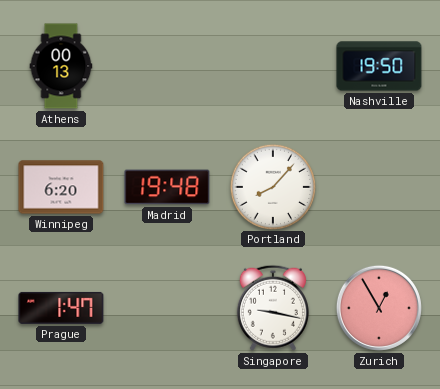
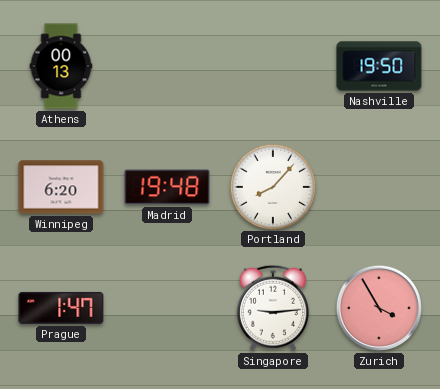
Singapore: 9:17 -> 9:14
Zurich: 12:55 -> 3:55
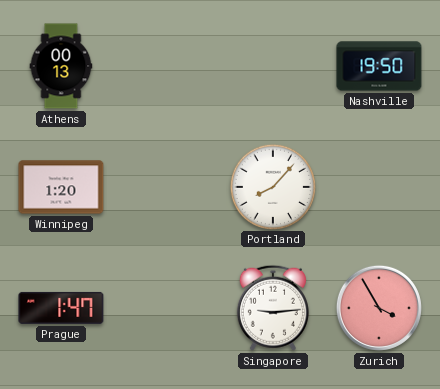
Winnipeg: 6:20 -> 1:20
Madrid: 19:48 -> none
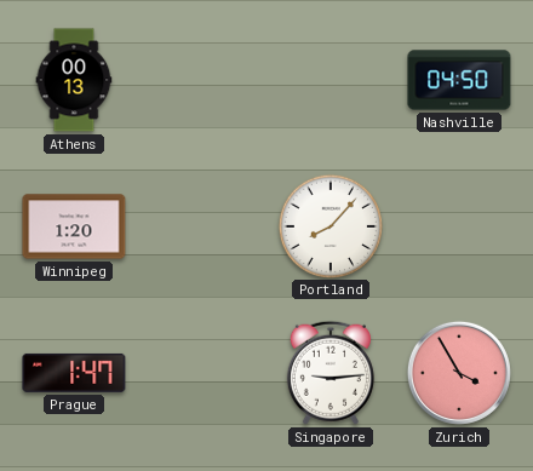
Nashville: 19:50 -> 04:50
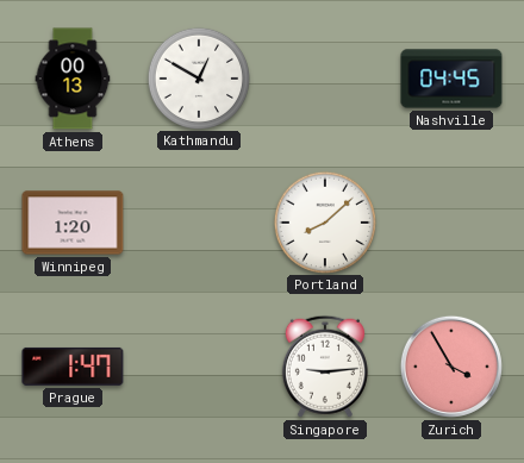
Kathmandu: none -> 12:50
Nashville: 04:50 -> 04:45
Portland: 8:07 -> 8:08
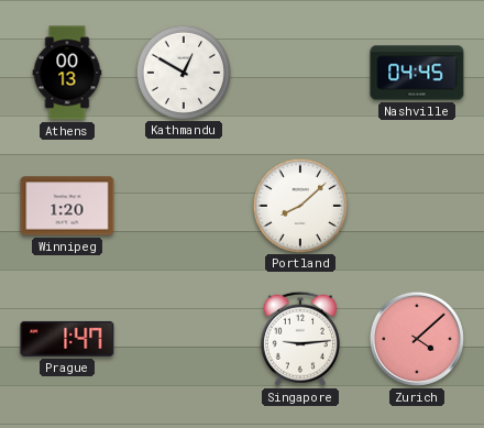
Zurich: 3:55 -> 4:08
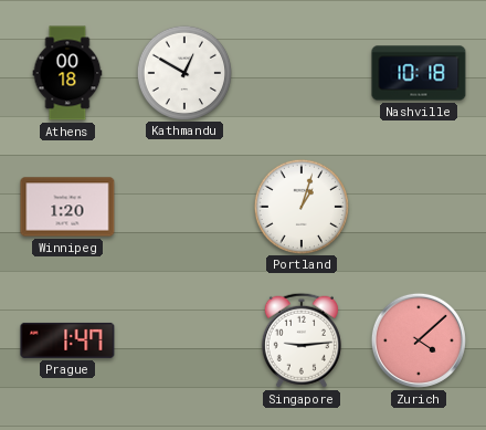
Athens: 00:13 -> 00:18
Nashville: 04:45 -> 10:18
Portland: 8:08 -> 1:03
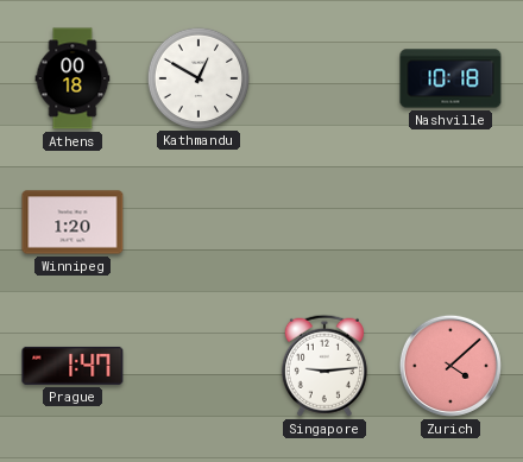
Portland: 1:03 -> none
